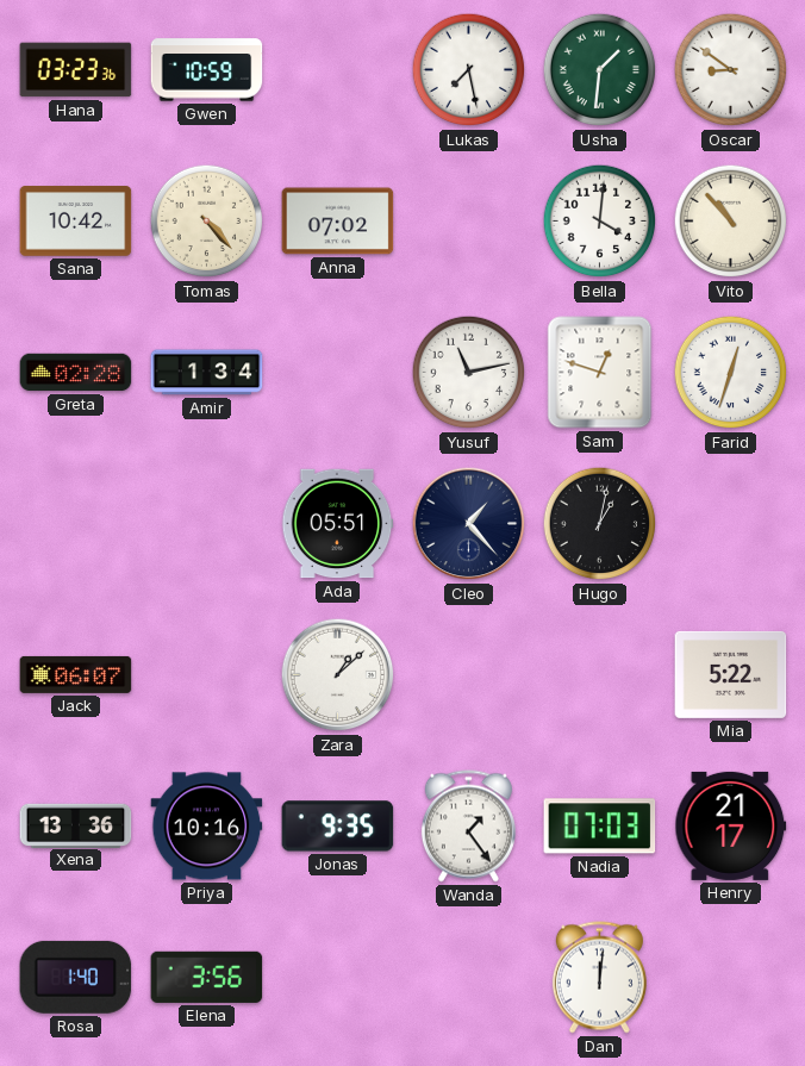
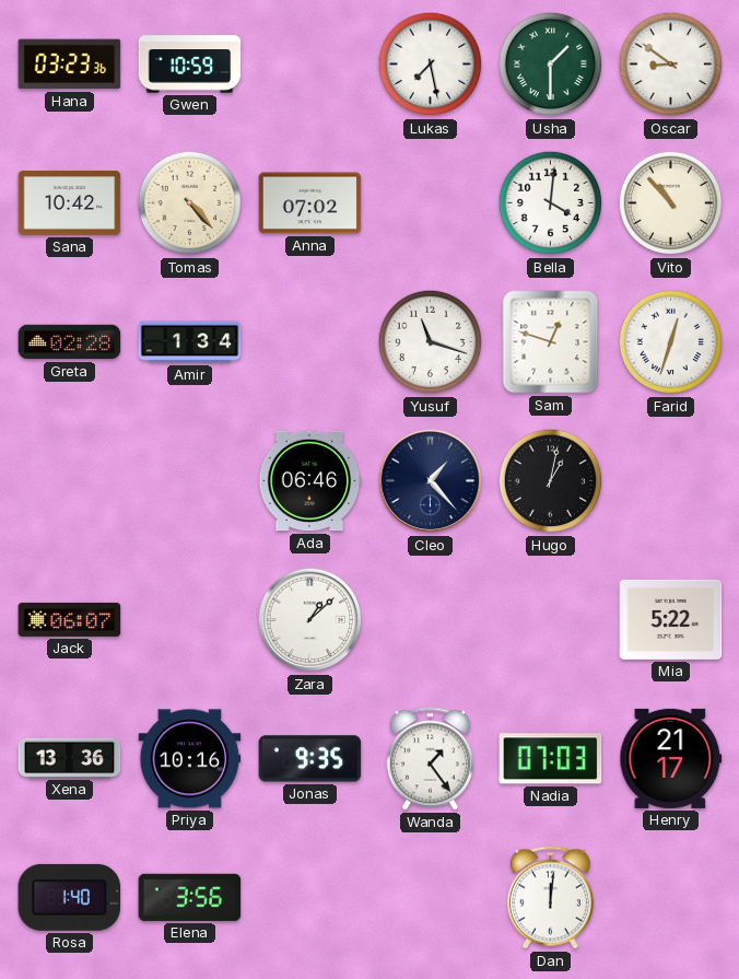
Usha: 1:31 -> 1:30
Yusuf: 11:13 -> 11:18
Ada: 05:51 -> 06:46
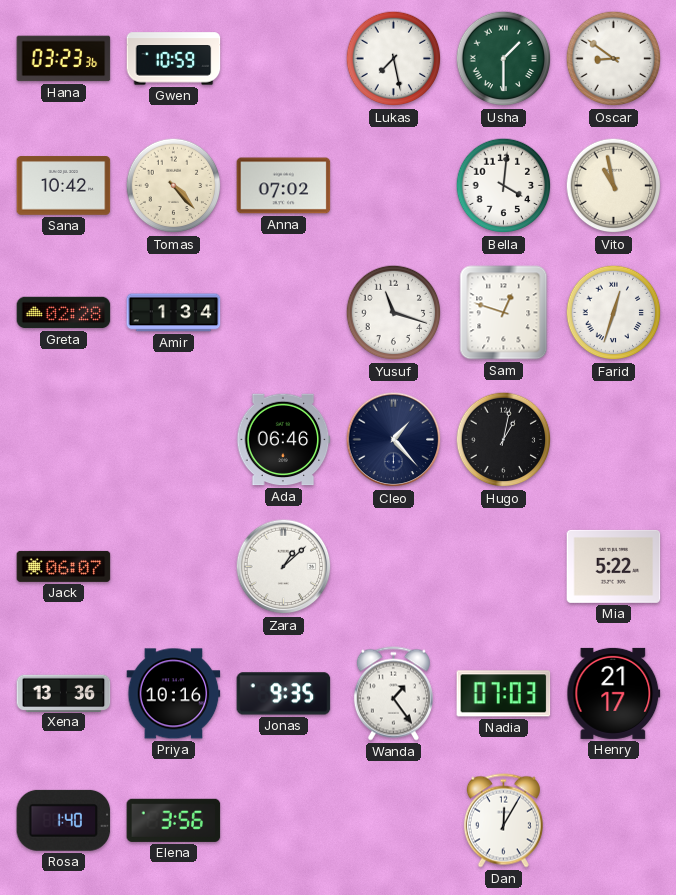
Vito: 10:53 -> 10:58
Dan: 12:01 -> 12:05
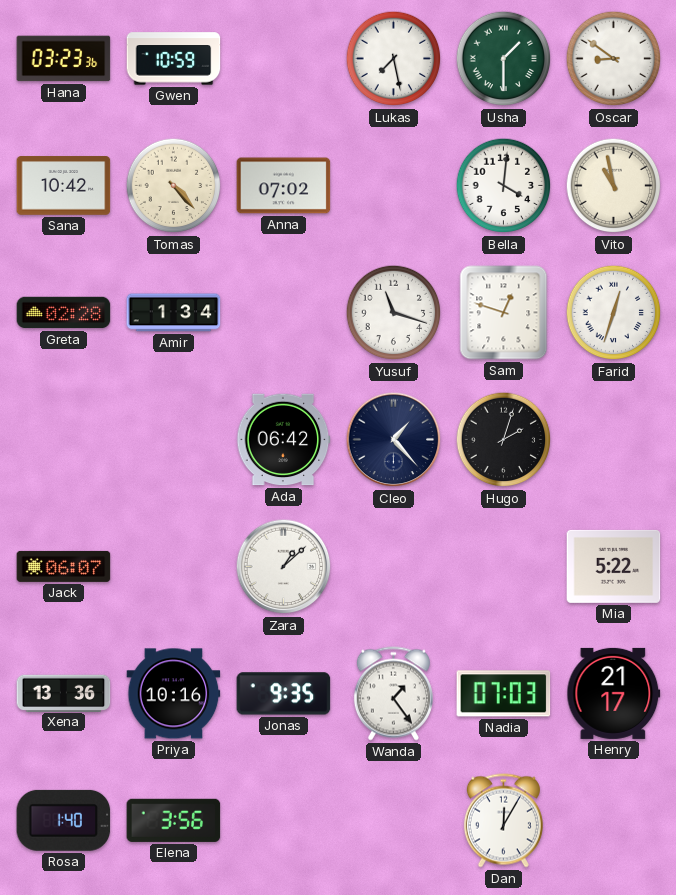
Ada: 06:46 -> 06:42
Hugo: 1:02 -> 2:03
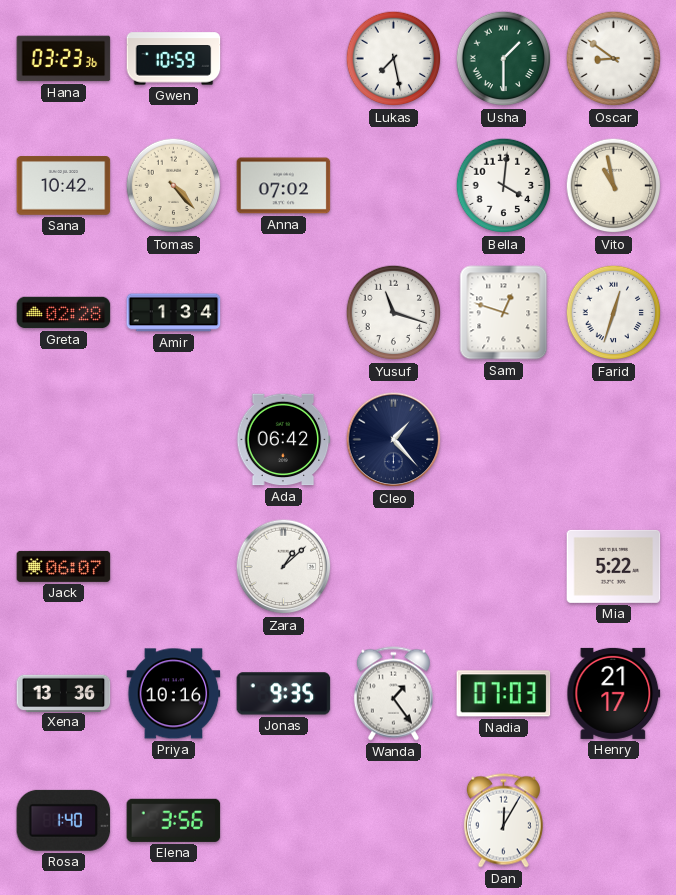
Hugo: 2:03 -> none
